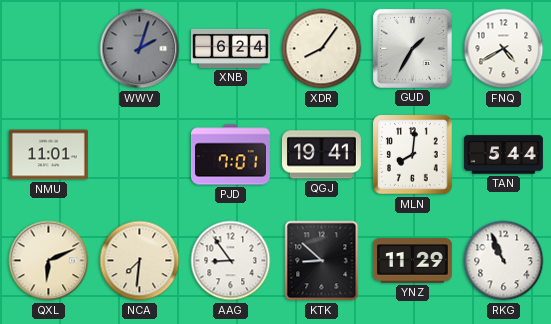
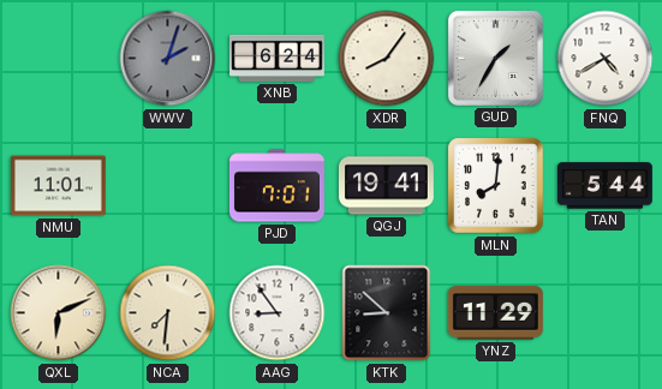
RKG: 10:56 -> none
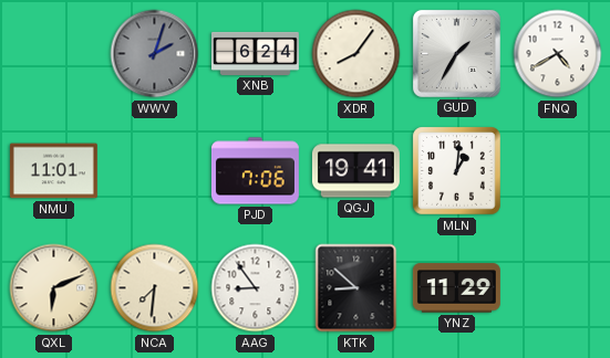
PJD: 7:01 -> 7:06
MLN: 8:01 -> 1:01
TAN: 5:44 -> none
